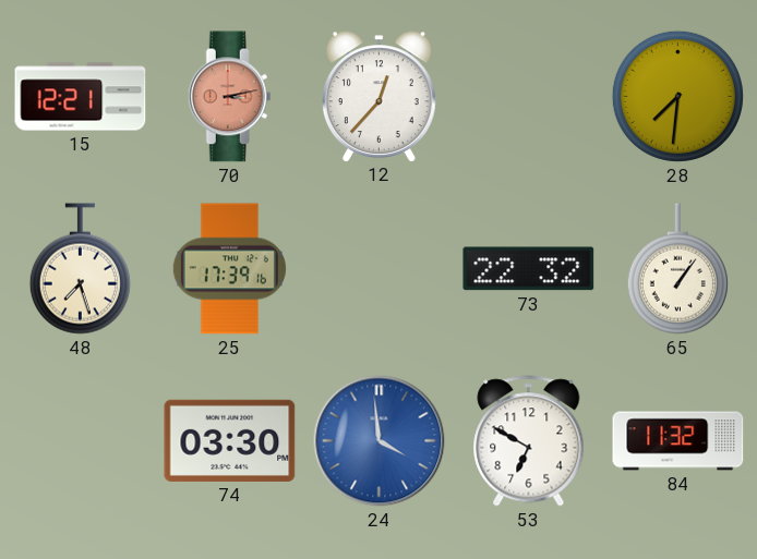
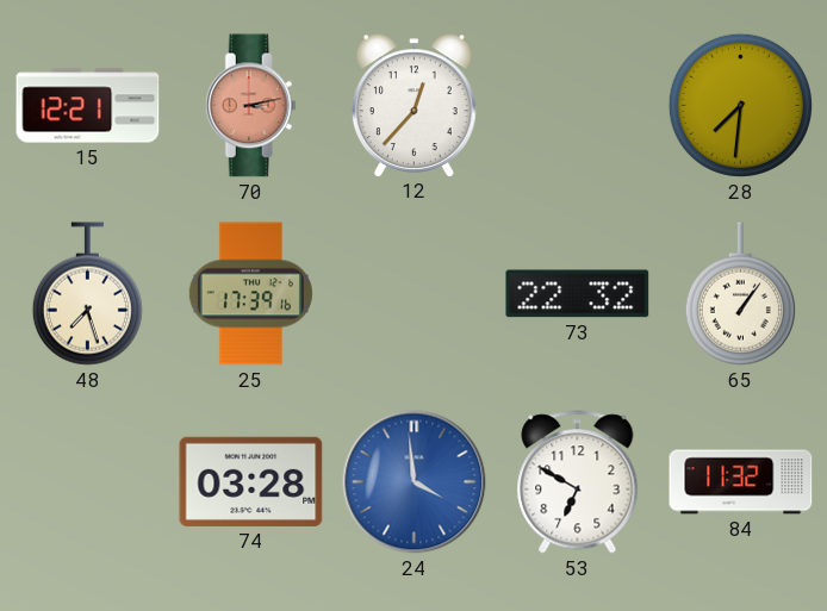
74: 03:30 -> 03:28
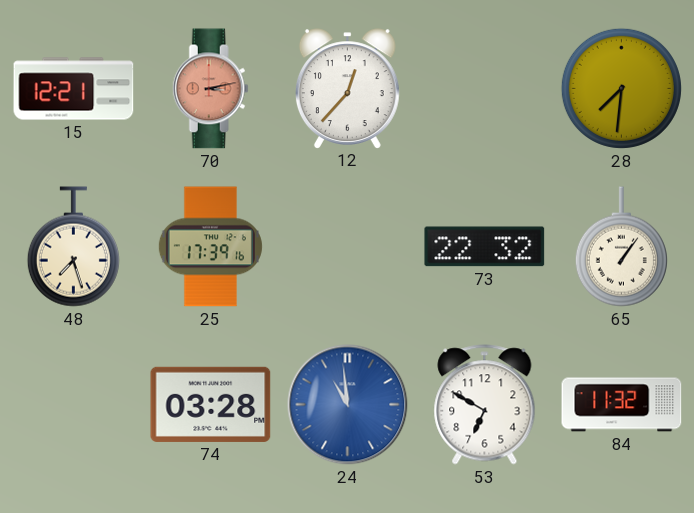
24: 3:59 -> 10:59
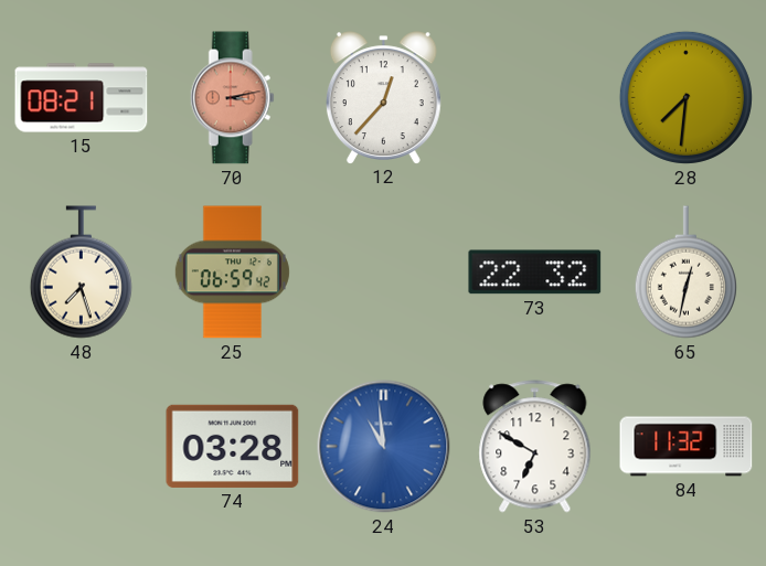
15: 12:21 -> 08:21
25: 17:39 -> 06:59
65: 1:06 -> 12:32
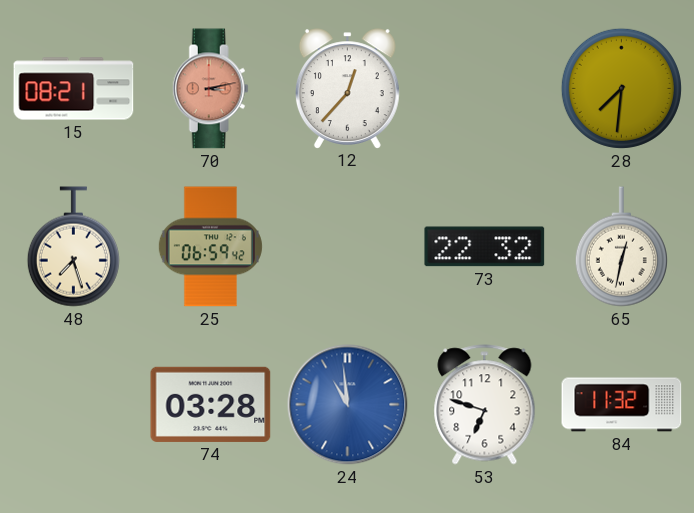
53: 6:50 -> 6:48
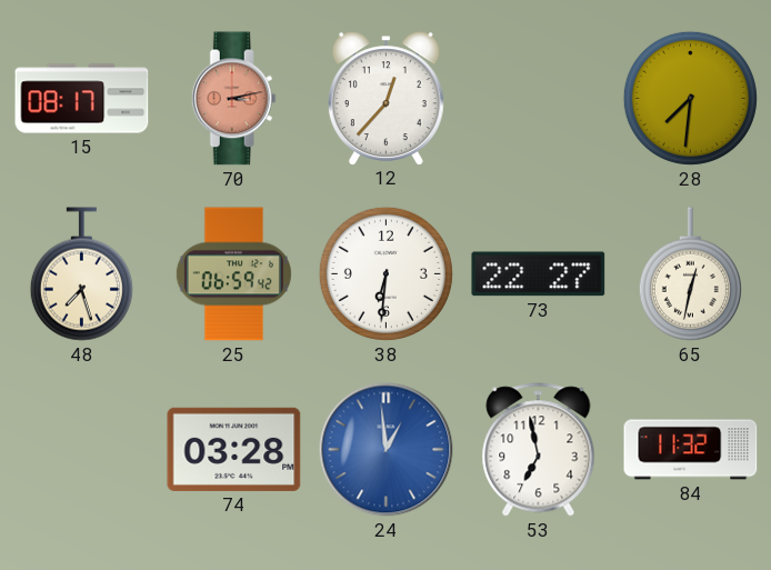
15: 08:21 -> 08:17
38: none -> 6:31
73: 22:32 -> 22:27
24: 10:59 -> 12:59
53: 6:48 -> 6:58
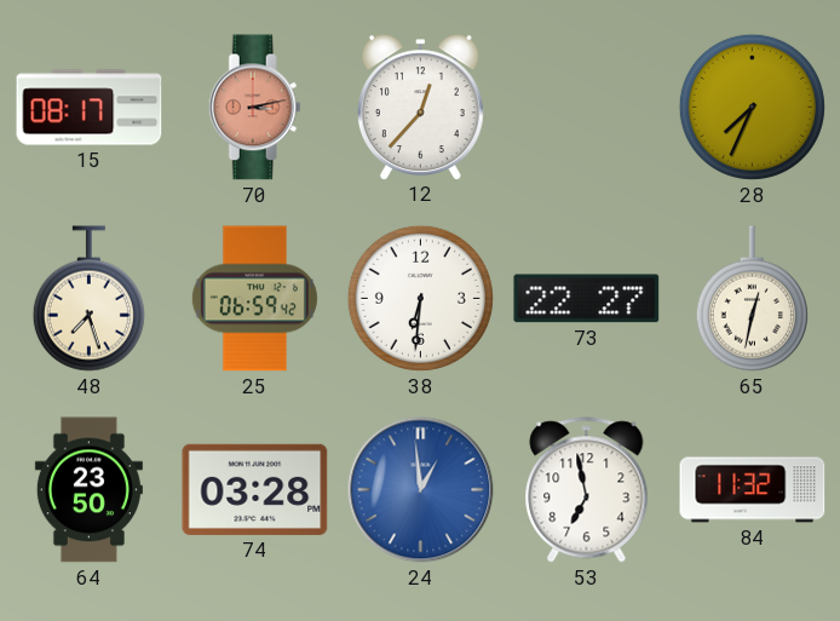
28: 7:31 -> 7:34
64: none -> 23:50
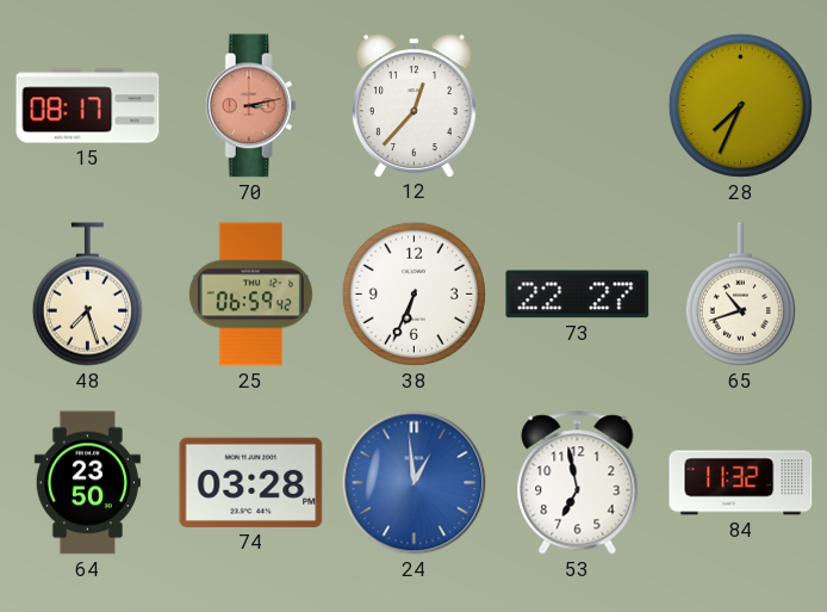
38: 6:31 -> 6:34
65: 12:32 -> 10:42
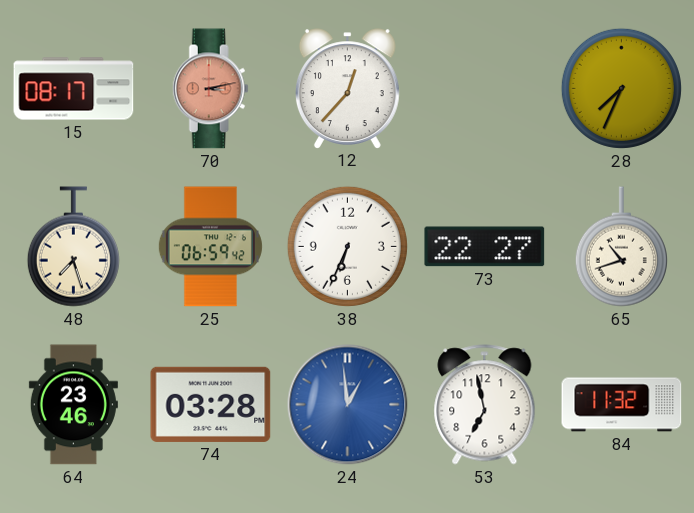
64: 23:50 -> 23:46
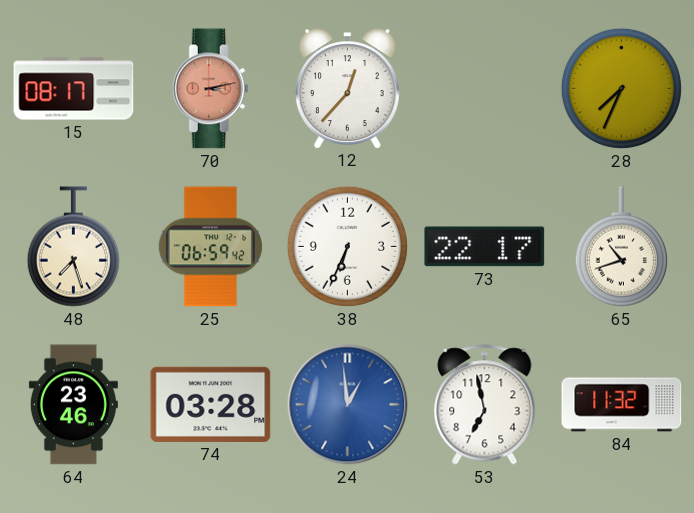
73: 22:27 -> 22:17
